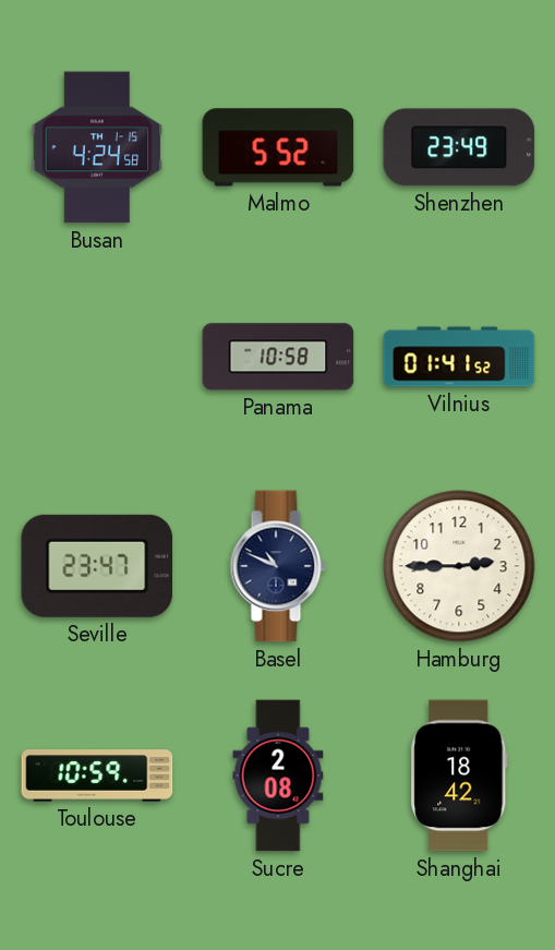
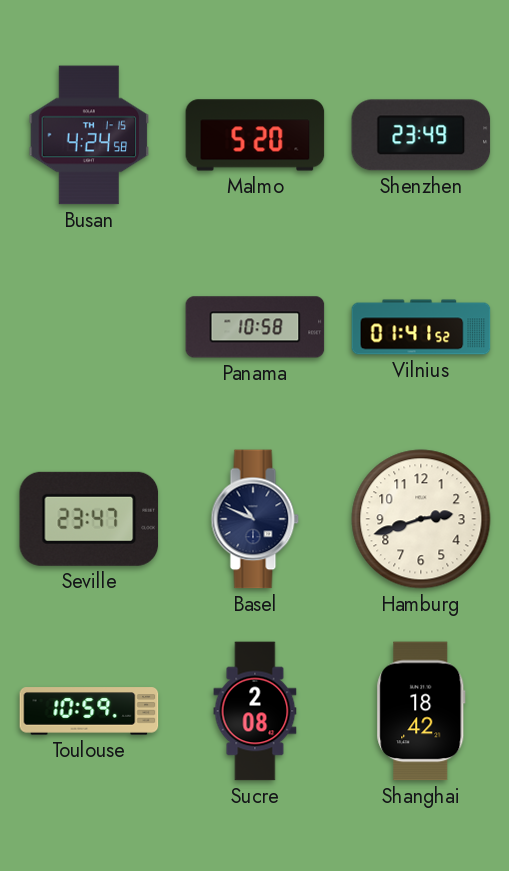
Malmo: 5:52 -> 5:20
Hamburg: 2:45 -> 2:42
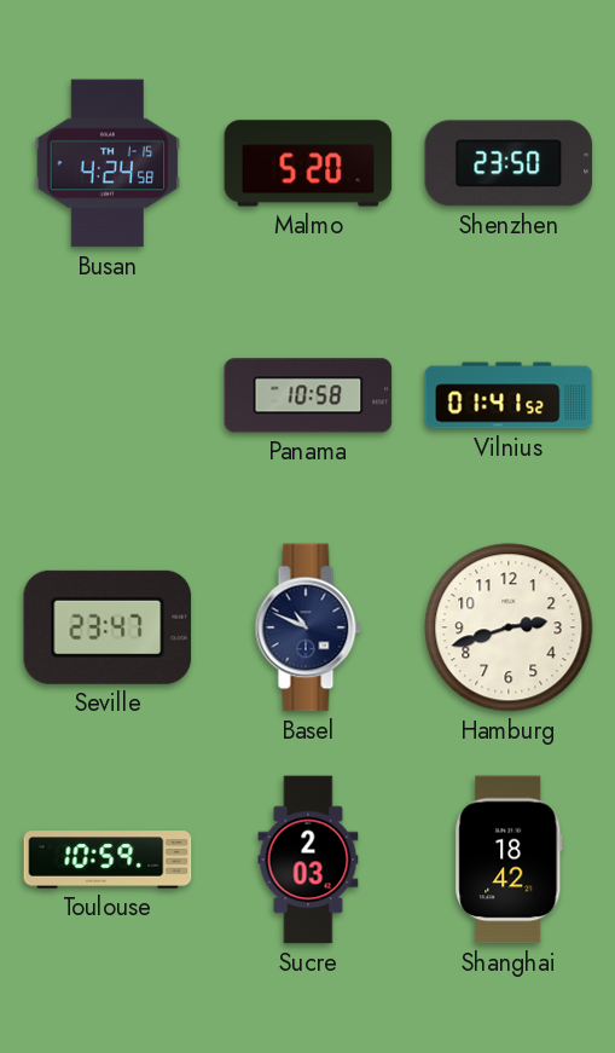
Shenzhen: 23:49 -> 23:50
Sucre: 2:08 -> 2:03
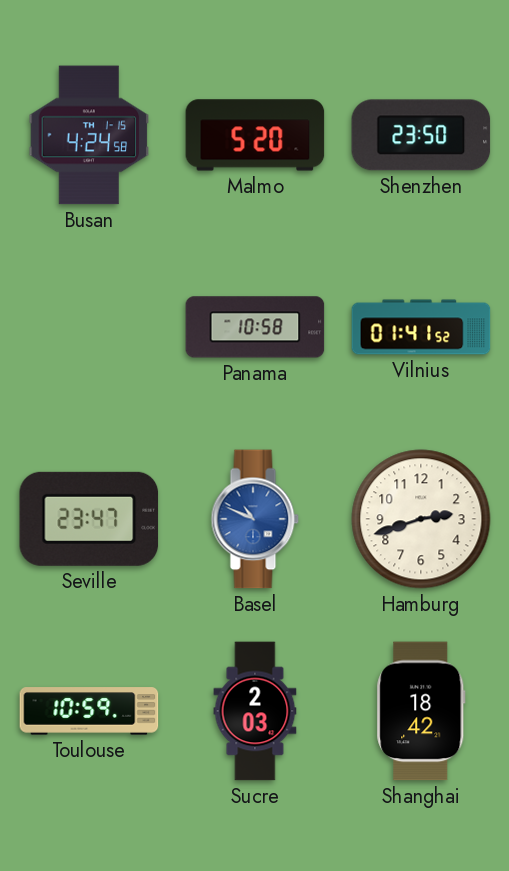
Basel dial: navy -> blue
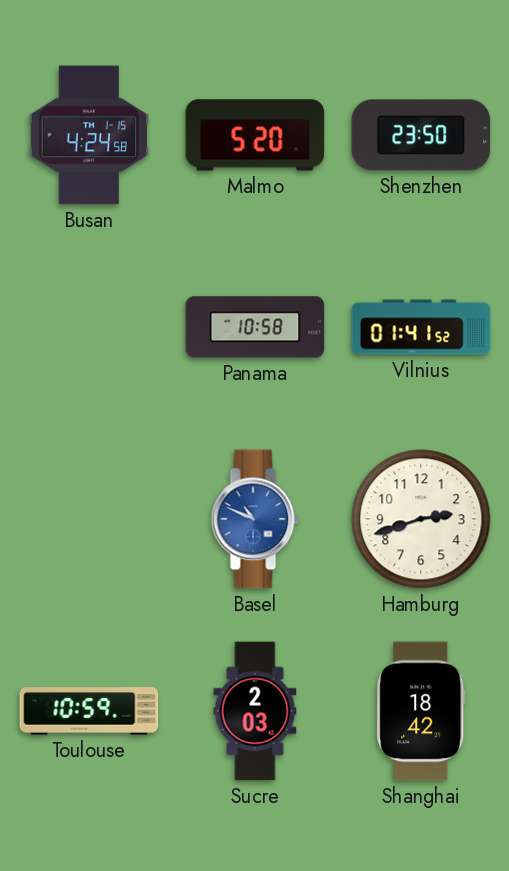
Seville: 23:47 -> none
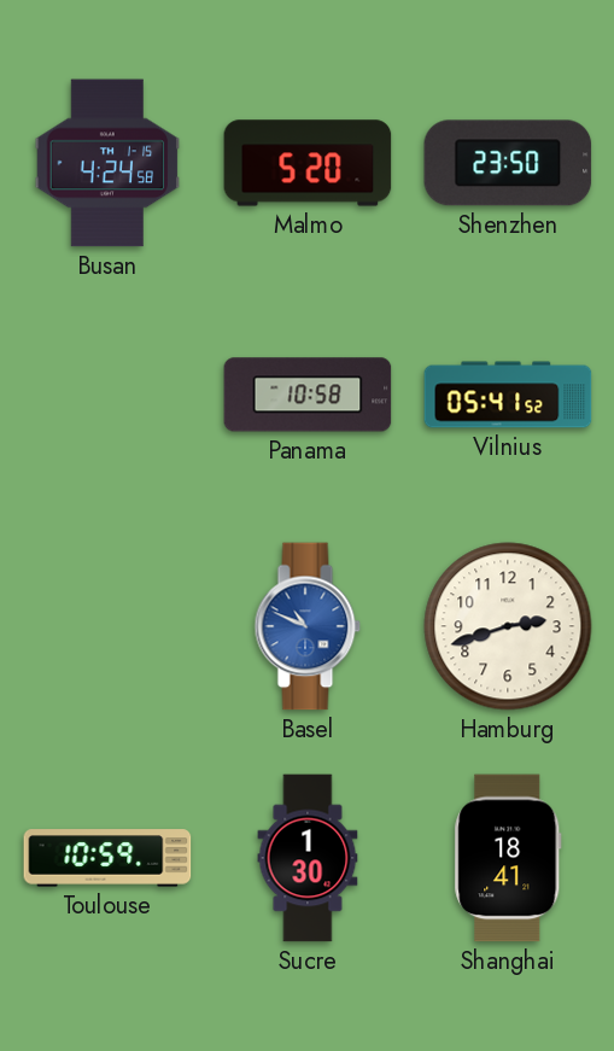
Vilnius: 01:41 -> 05:41
Sucre: 2:03 -> 1:30
Shanghai: 18:42 -> 18:41
